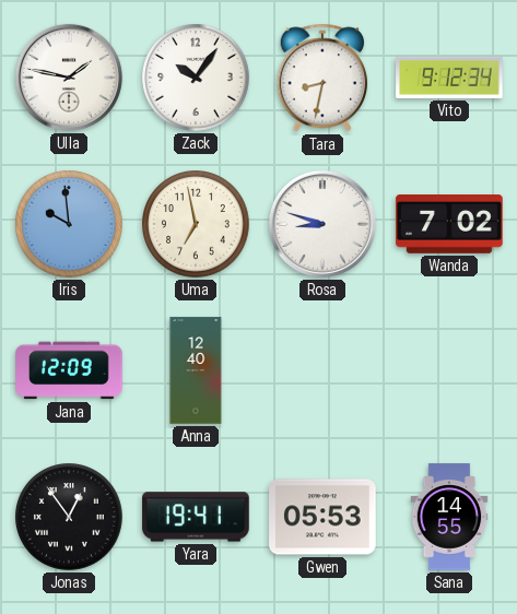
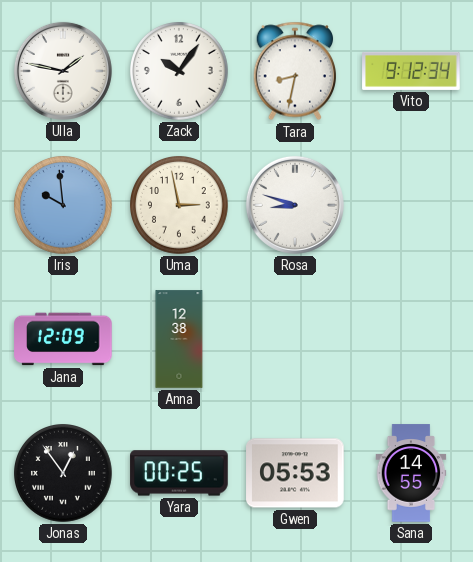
Uma: 6:58 -> 2:58
Wanda: 7:02 -> none
Anna: 12:40 -> 12:38
Yara: 19:41 -> 00:25
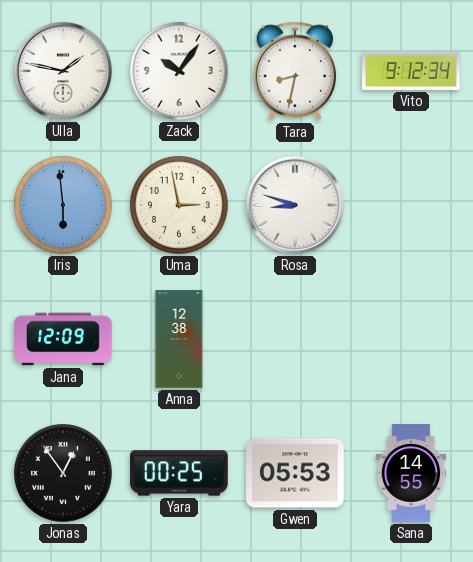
Iris: 9:59 -> 5:59
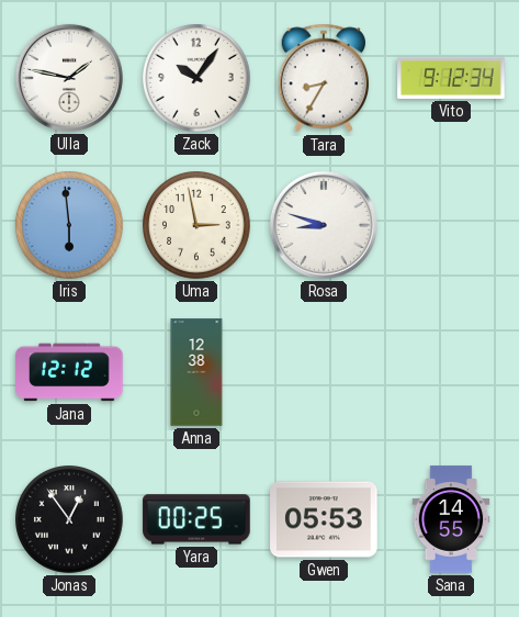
Tara: 8:32 -> 8:35
Jana: 12:09 -> 12:12
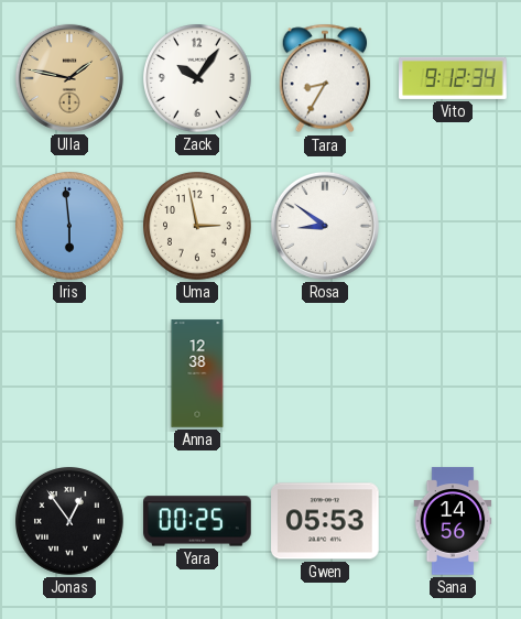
Ulla dial: white -> champagne
Rosa: 8:48 -> 8:51
Jana: 12:12 -> none
Sana: 14:55 -> 14:56
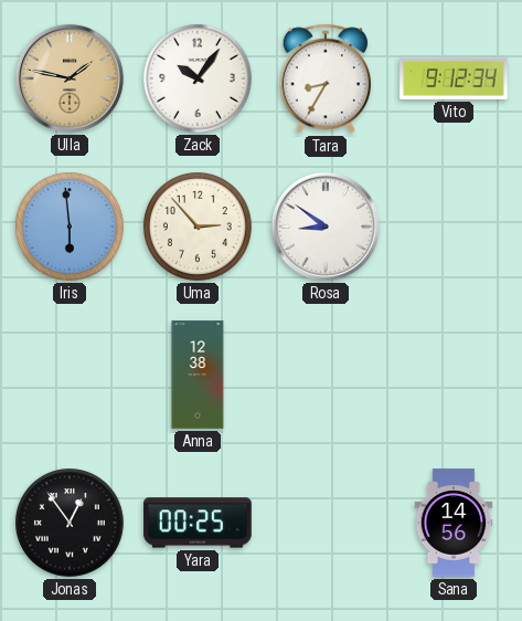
Uma: 2:58 -> 2:53
Gwen: 05:53 -> none
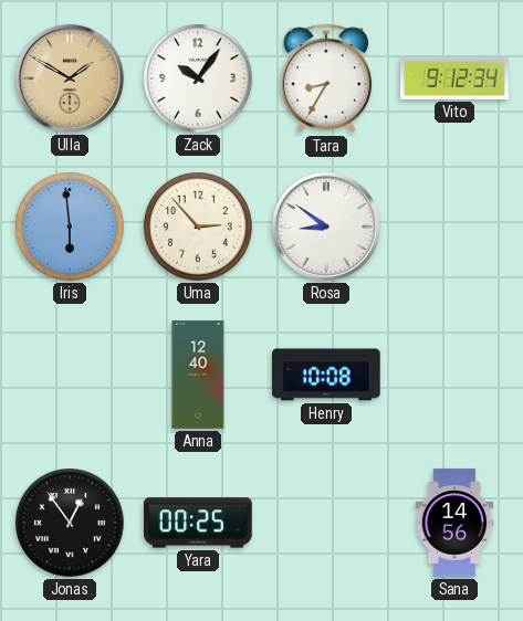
Ulla: 1:47 -> 1:50
Anna: 12:38 -> 12:40
Henry: none -> 10:08
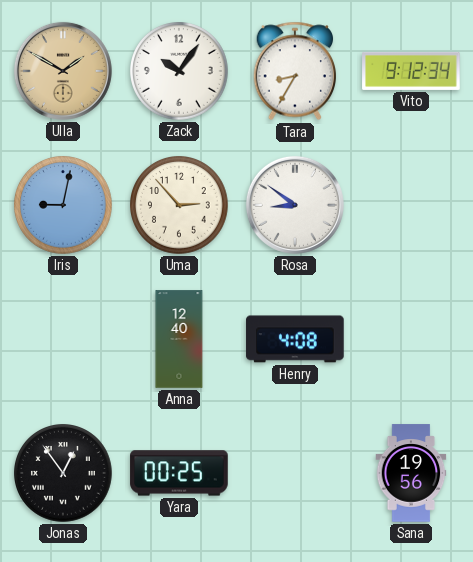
Iris: 5:59 -> 9:02
Henry: 10:08 -> 4:08
Sana: 14:56 -> 19:56
